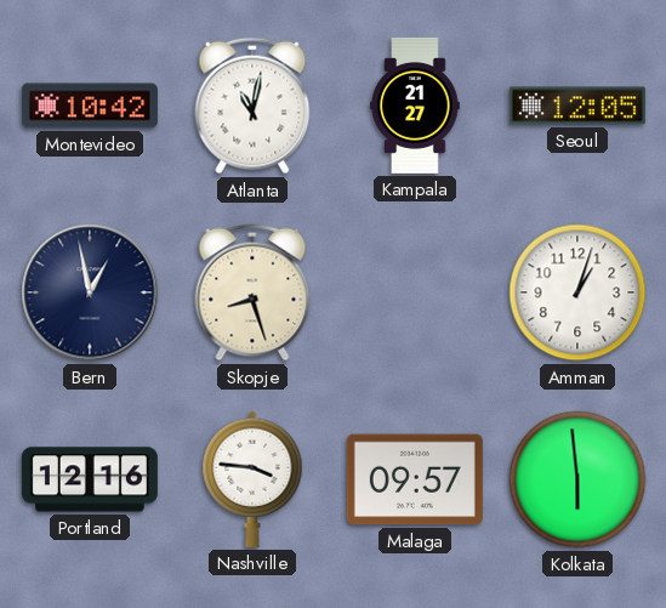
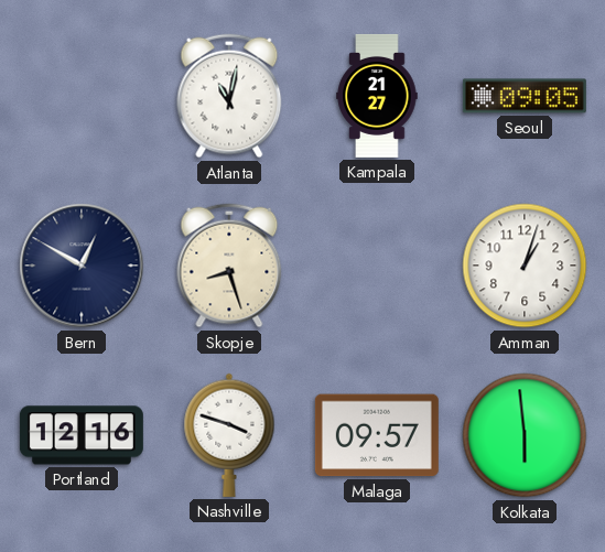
Montevideo: 10:42 -> none
Seoul: 12:05 -> 09:05
Bern: 12:58 -> 12:50
Nashville: 3:46 -> 3:48
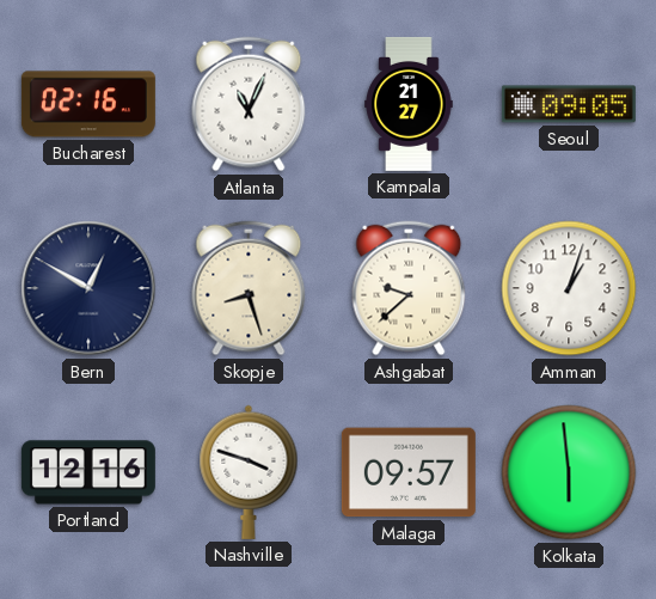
Bucharest: none -> 02:16
Atlanta: 11:02 -> 11:04
Ashgabat: none -> 9:38
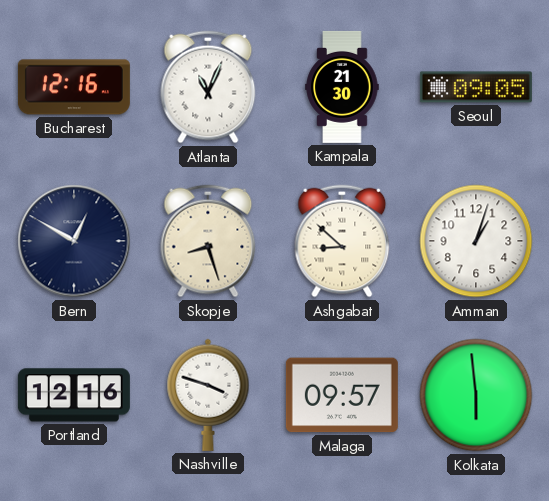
Bucharest: 02:16 -> 12:16
Kampala: 21:27 -> 21:30
Ashgabat: 9:38 -> 8:52
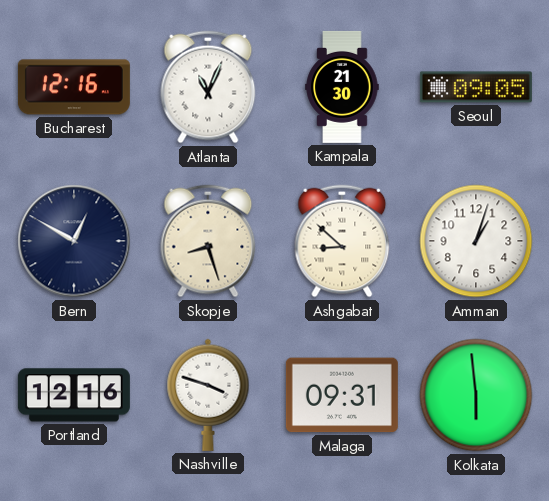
Malaga: 09:57 -> 09:31
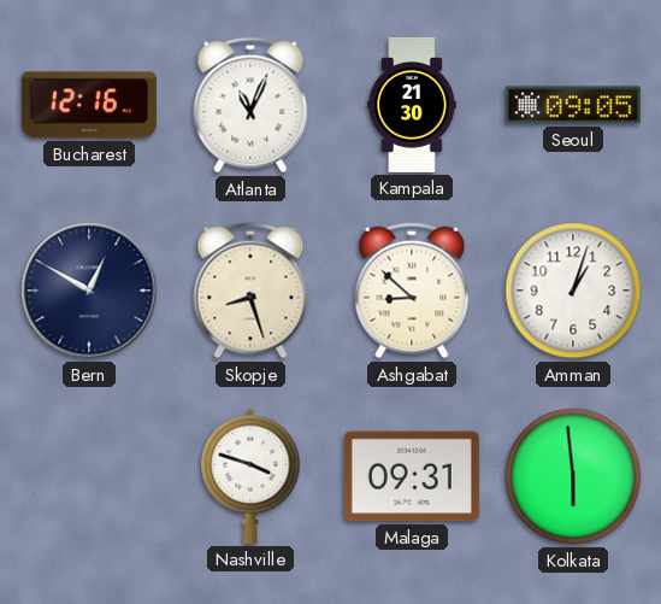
Portland: 12:16 -> none
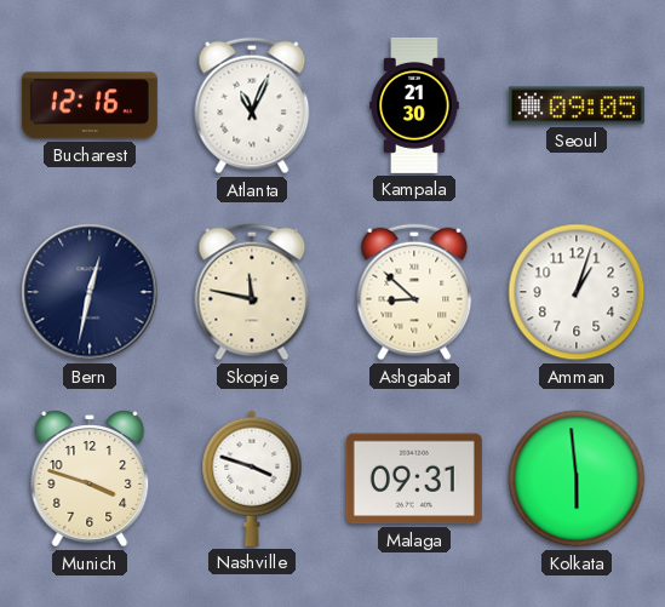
Bern: 12:50 -> 12:32
Skopje: 8:27 -> 11:47
Munich: none -> 3:48
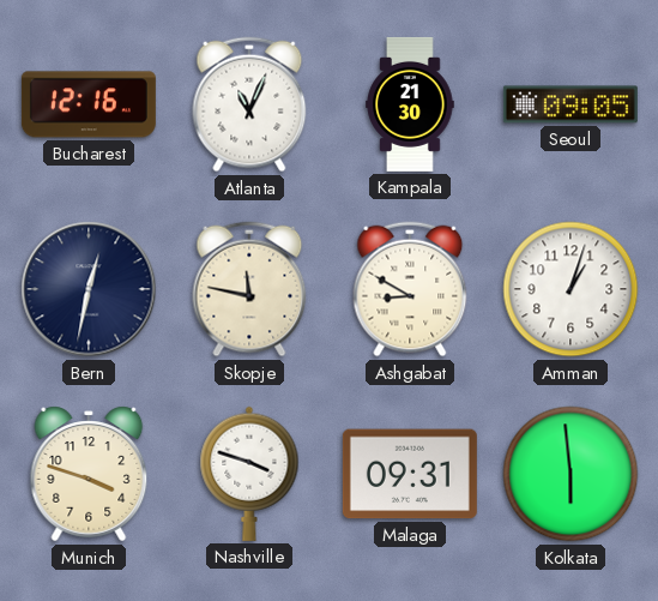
Ashgabat: 8:52 -> 8:50
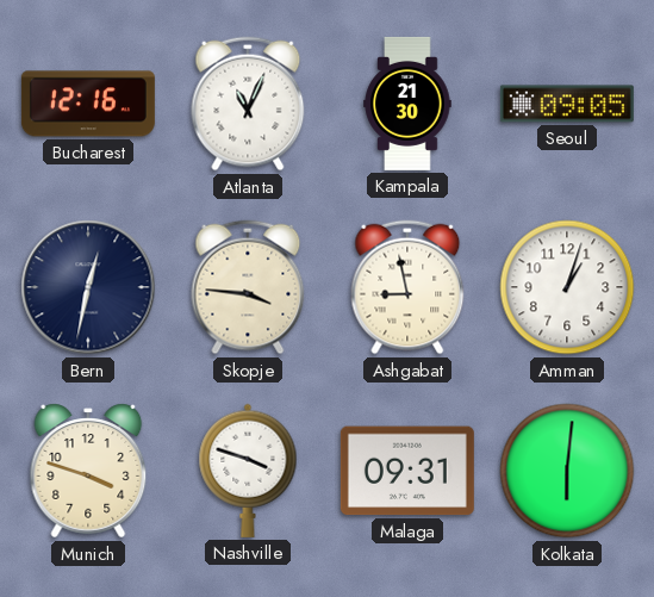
Skopje: 11:47 -> 3:46
Ashgabat: 8:50 -> 8:58
Kolkata: 5:59 -> 6:01
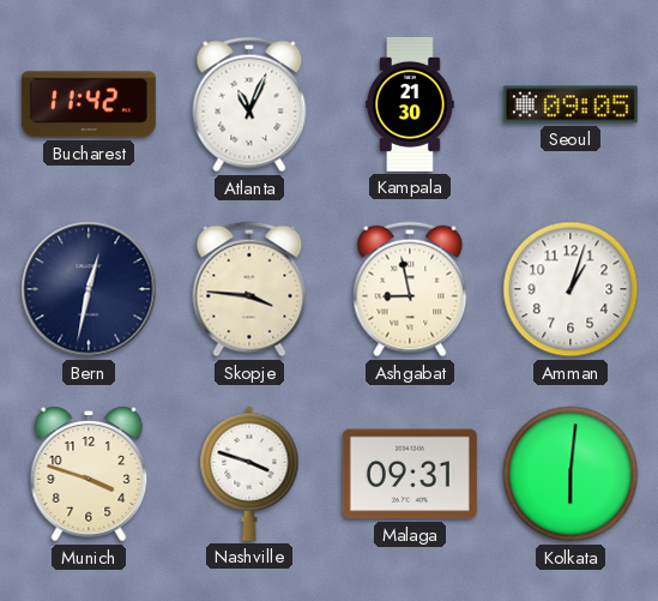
Bucharest: 12:16 -> 11:42
